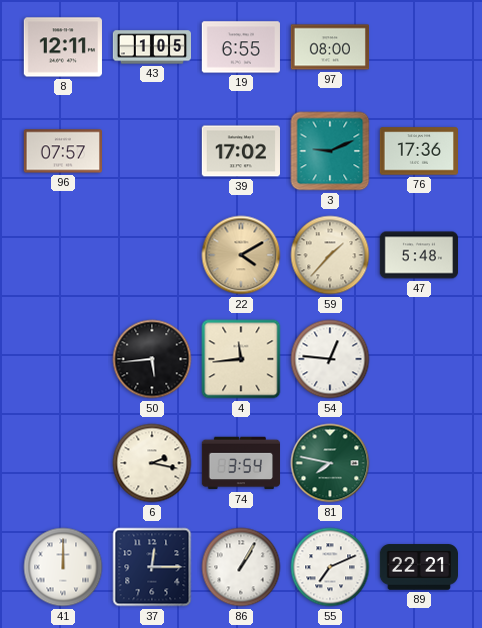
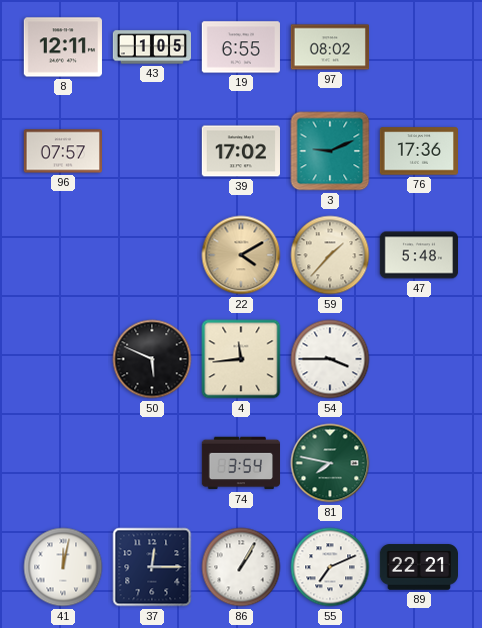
97: 08:00 -> 08:02
50: 5:44 -> 5:49
54: 12:46 -> 3:45
6: 2:17 -> none
41: 12:00 -> 12:02
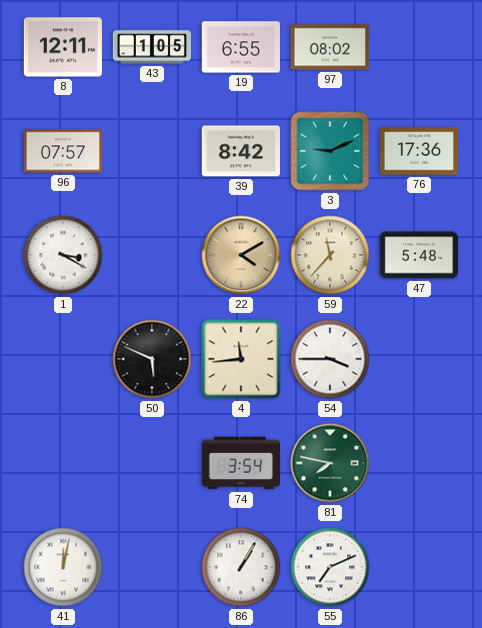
39: 17:02 -> 8:42
1: none -> 3:20
59: 1:37 -> 11:37
37: 12:15 -> none
89: 22:21 -> none
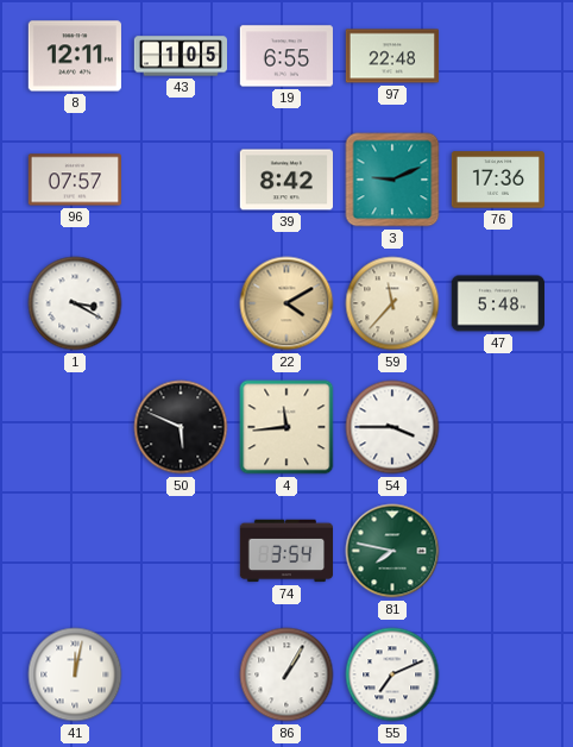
97: 08:02 -> 22:48
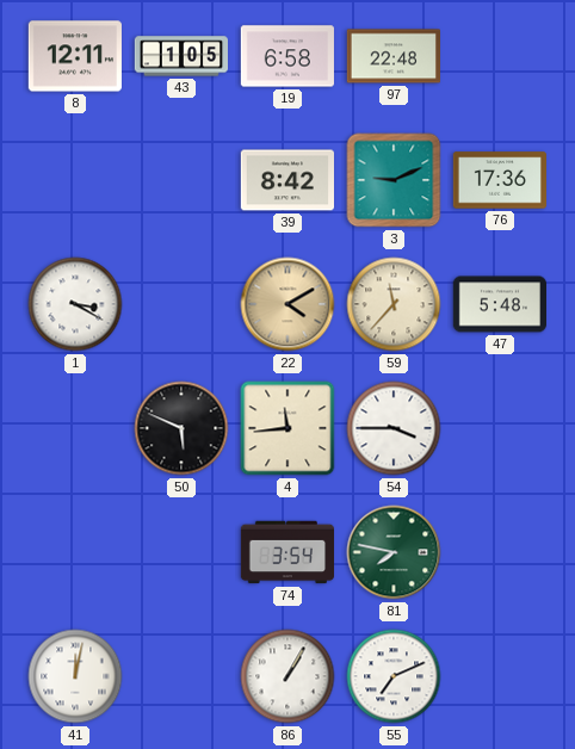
19: 6:55 -> 6:58
96: 07:57 -> none
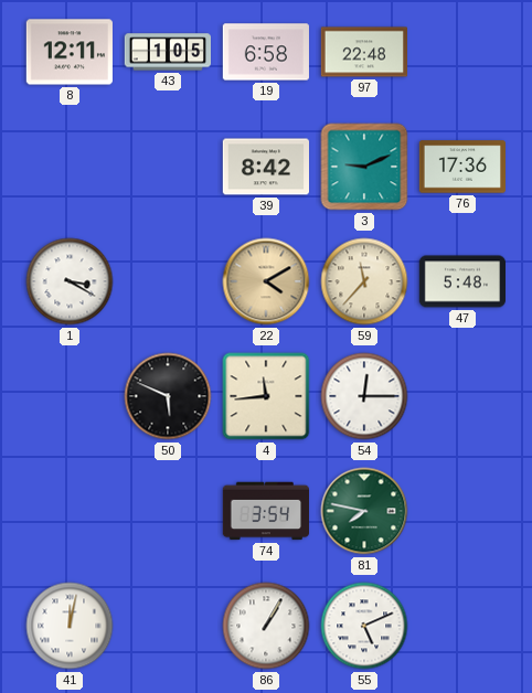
54: 3:45 -> 12:15
55: 7:11 -> 5:11
